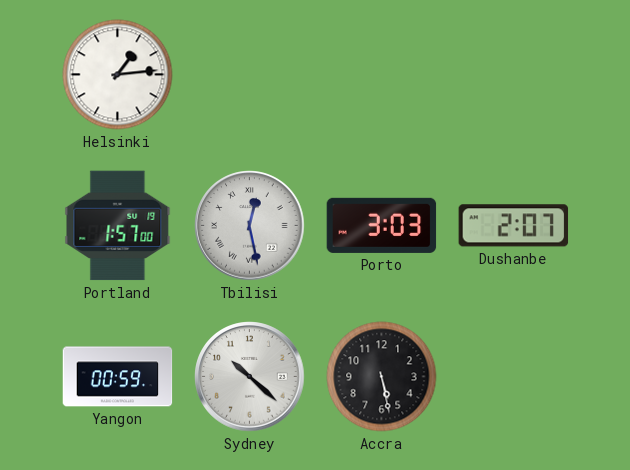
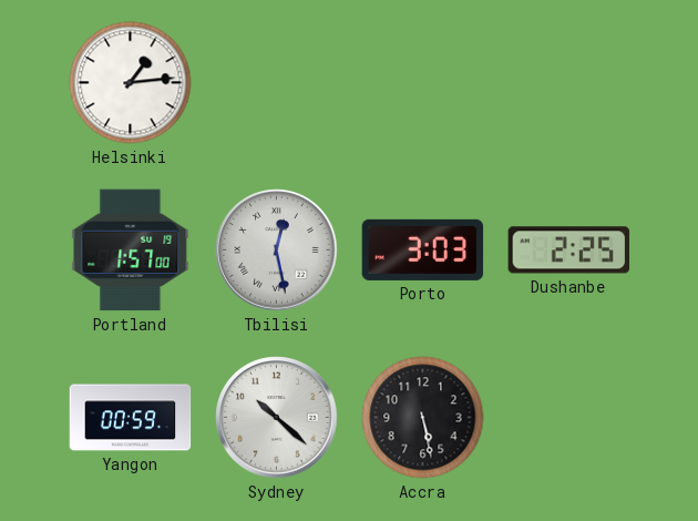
Dushanbe: 2:07 -> 2:25
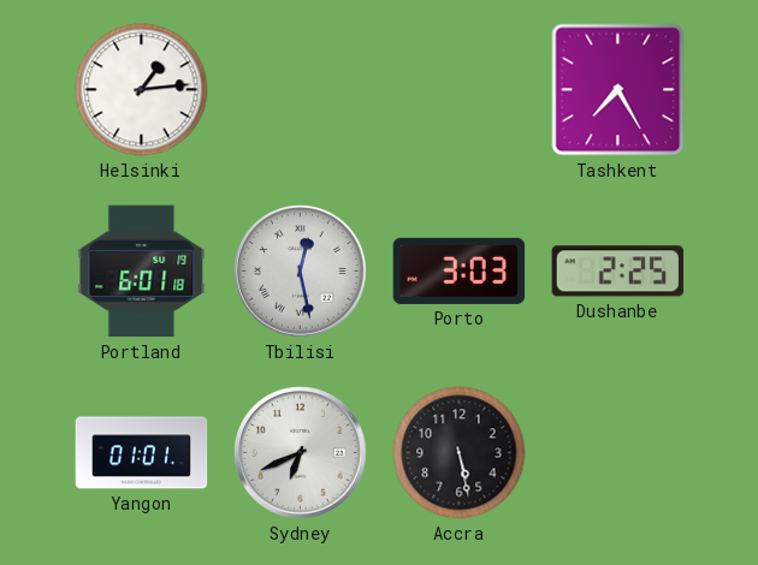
Tashkent: none -> 7:25
Portland: 1:57 -> 6:01
Yangon: 00:59 -> 01:01
Sydney: 10:22 -> 6:41
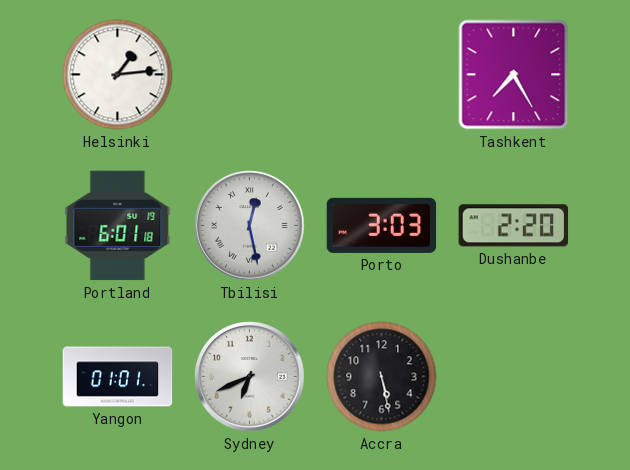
Dushanbe: 2:25 -> 2:20
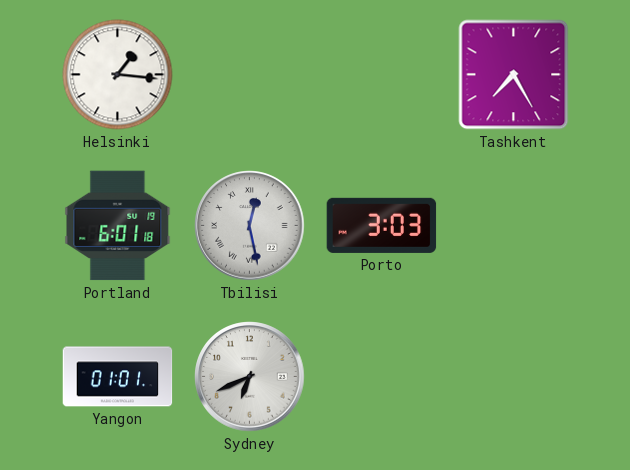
Helsinki: 1:14 -> 1:16
Dushanbe: 2:20 -> none
Accra: 5:28 -> none
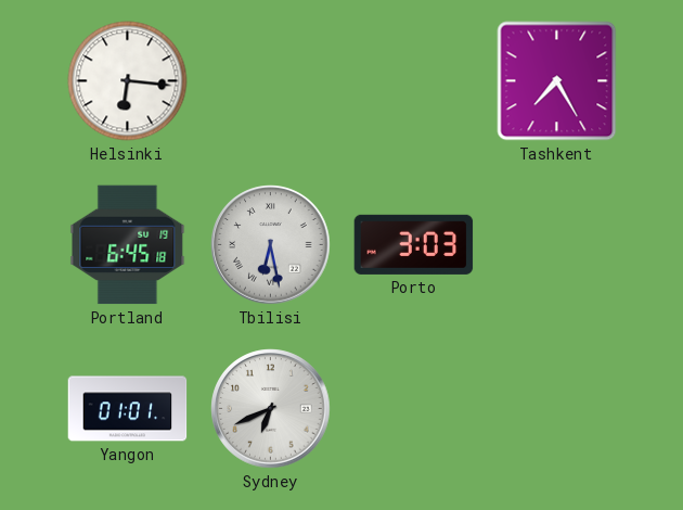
Helsinki: 1:16 -> 6:16
Portland: 6:01 -> 6:45
Tbilisi: 12:28 -> 6:28
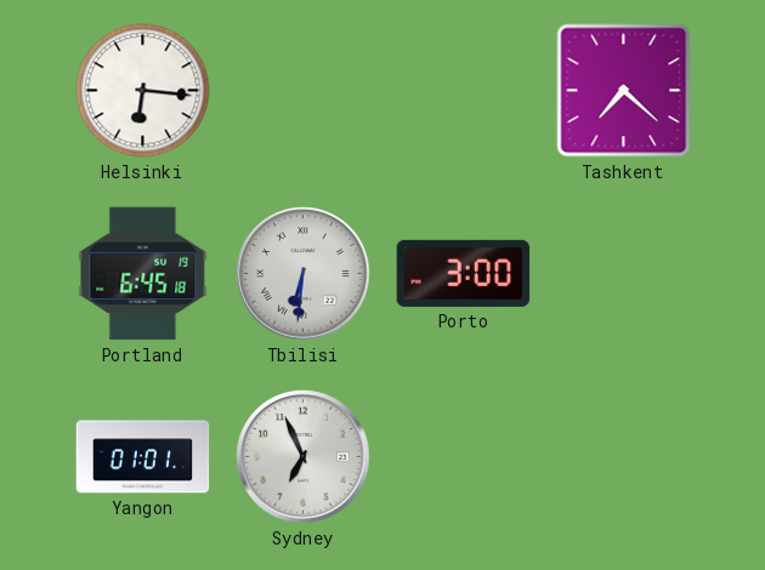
Tashkent: 7:25 -> 7:22
Tbilisi: 6:28 -> 6:31
Porto: 3:03 -> 3:00
Sydney: 6:41 -> 6:56
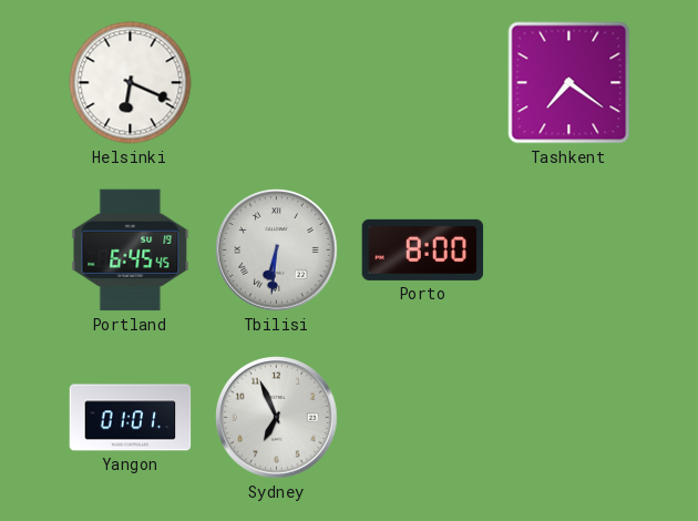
Helsinki: 6:16 -> 6:19
Tashkent: 7:22 -> 7:21
Portland: 6:45:18 -> 6:45:45
Porto: 3:00 -> 8:00
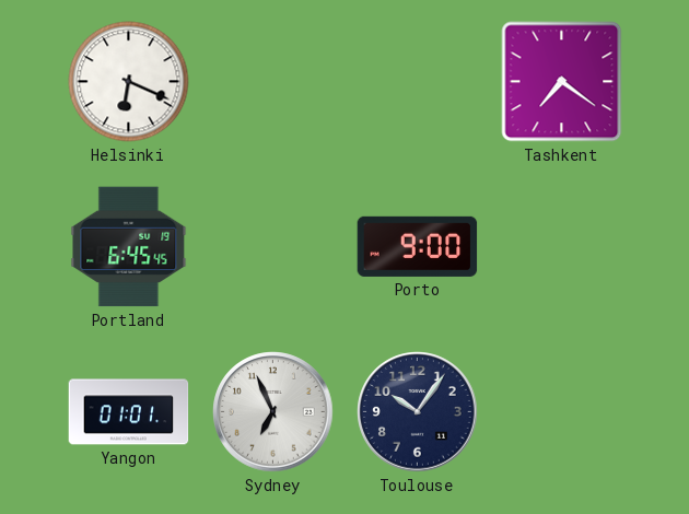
Tbilisi: 6:31 -> none
Porto: 8:00 -> 9:00
Toulouse: none -> 10:06
